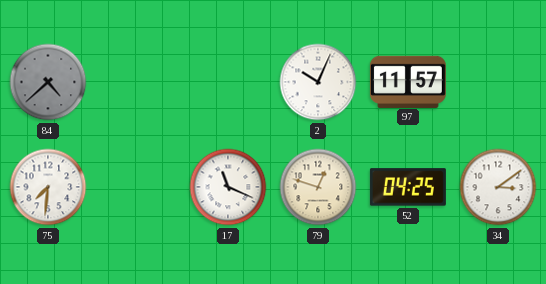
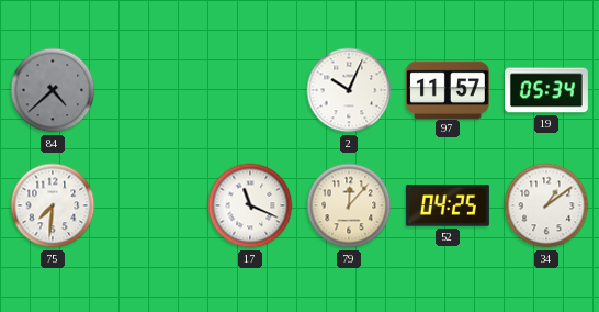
19: none -> 05:34
79: 12:48 -> 12:07
34: 3:09 -> 1:09
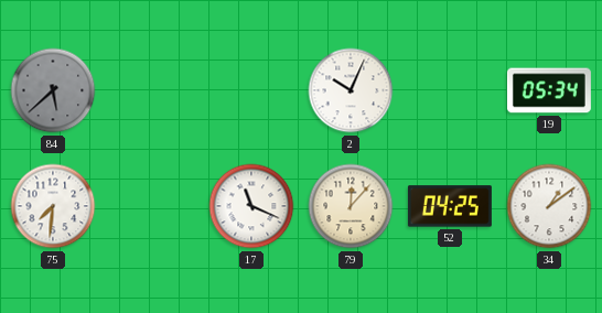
84: 4:38 -> 5:38
97: 11:57 -> none
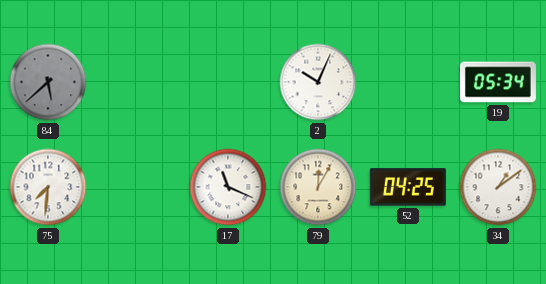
79: 12:07 -> 12:05
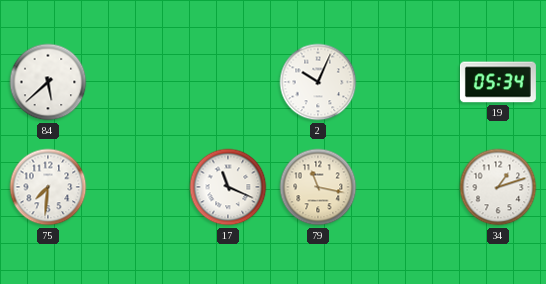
84 dial: grey -> white
79: 12:05 -> 11:17
52: 04:25 -> none
34: 1:09 -> 1:12
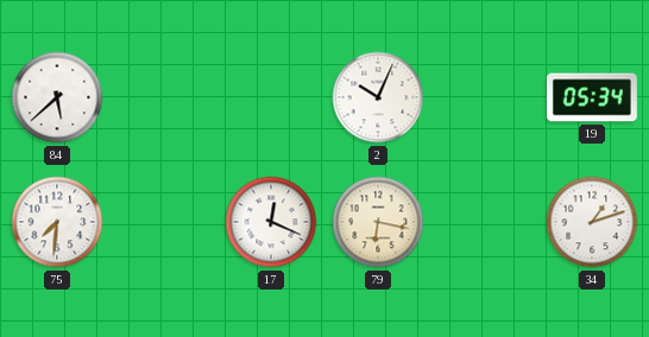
17: 11:19 -> 12:19
79: 11:17 -> 6:17
